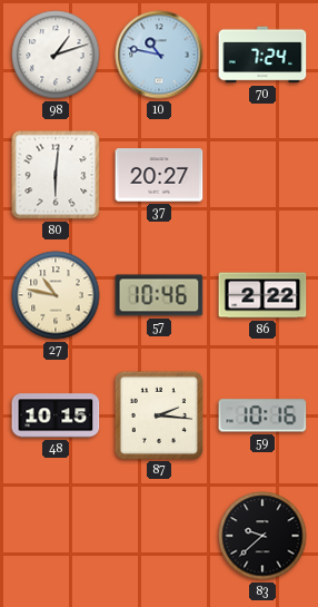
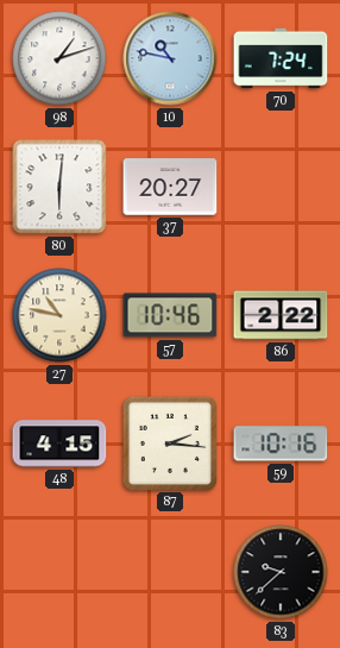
48: 10:15 -> 4:15
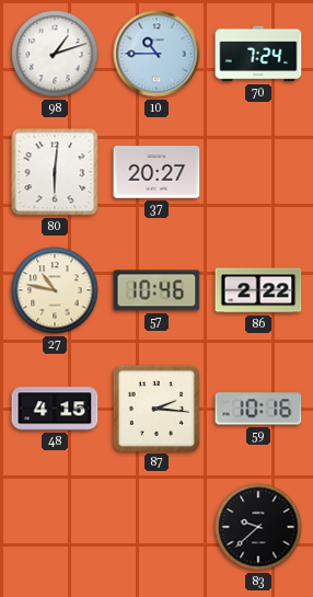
10: 10:47 -> 10:45
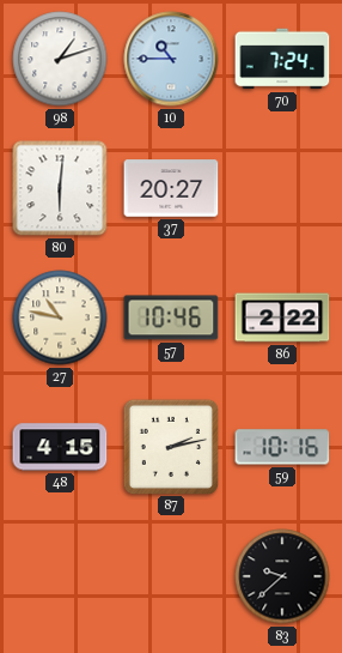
87: 2:16 -> 2:13
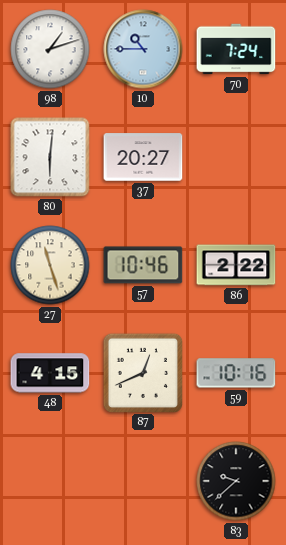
27: 10:47 -> 11:27
87: 2:13 -> 12:41
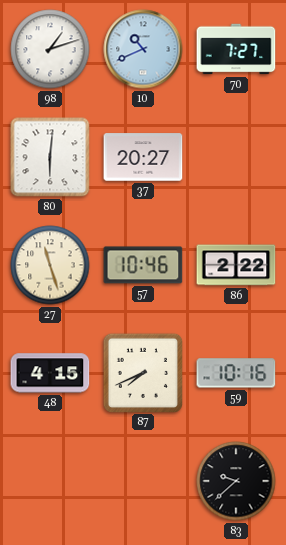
10: 10:45 -> 10:41
70: 7:24 -> 7:27
87: 12:41 -> 7:41
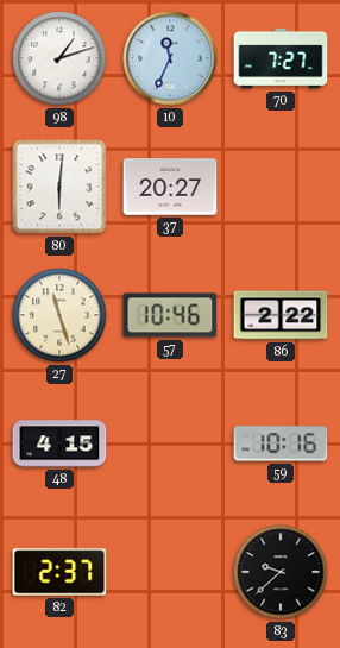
10: 10:41 -> 11:34
87: 7:41 -> none
82: none -> 2:37
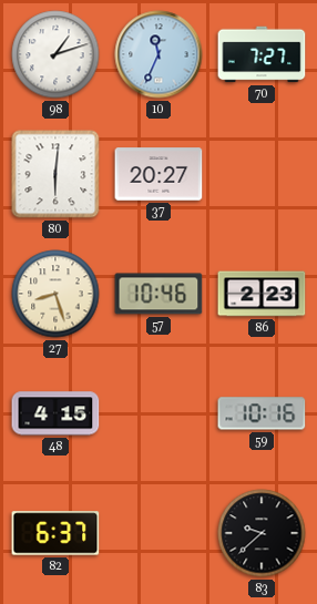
27: 11:27 -> 8:27
86: 2:22 -> 2:23
82: 2:37 -> 6:37
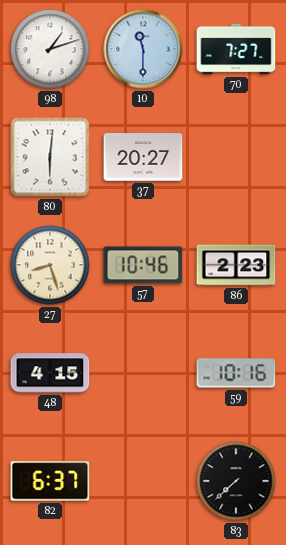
10: 11:34 -> 11:30
83: 9:38 -> 7:38
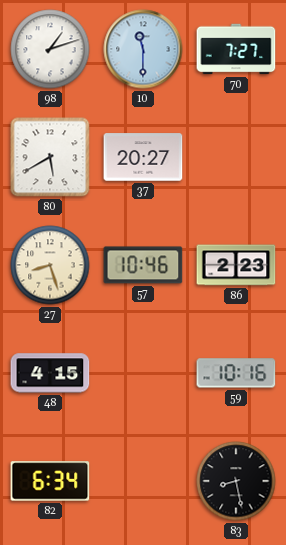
80: 6:01 -> 5:40
82: 6:37 -> 6:34
83: 7:38 -> 8:28
